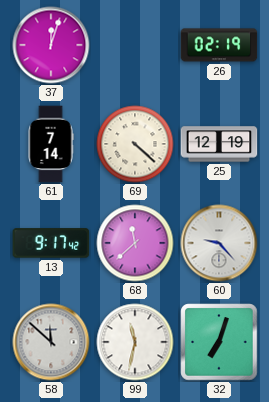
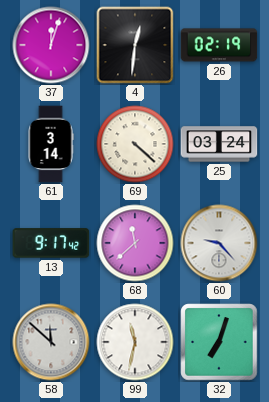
4: none -> 12:31
61: 7:14 -> 3:14
25: 12:19 -> 03:24
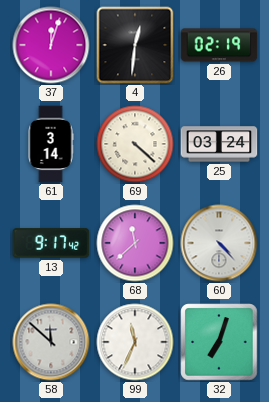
60: 9:23 -> 4:23
99: 11:32 -> 11:34
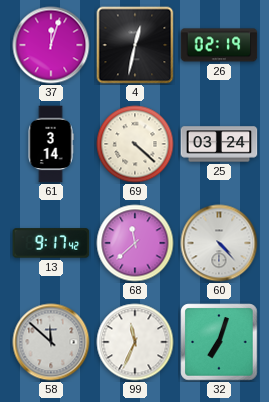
4: 12:31 -> 12:32
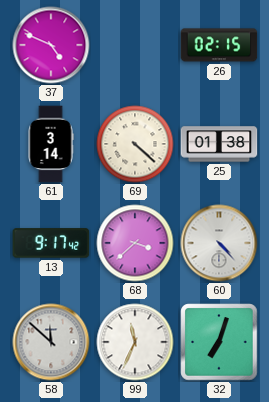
37: 12:03 -> 4:49
4: 12:32 -> none
26: 02:19 -> 02:15
25: 03:24 -> 01:38
68: 11:38 -> 3:38
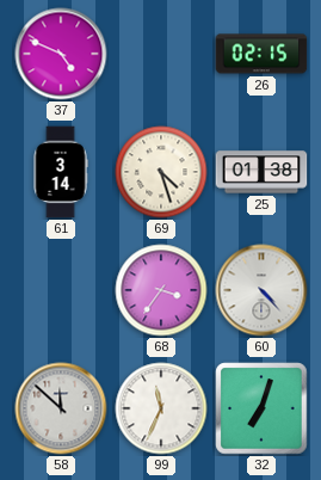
69: 4:22 -> 4:27
13: 9:17 -> none
68: 3:38 -> 3:36
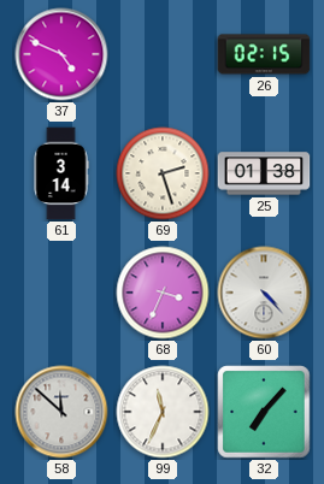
69: 4:27 -> 2:27
68: 3:36 -> 3:34
32: 7:03 -> 7:07
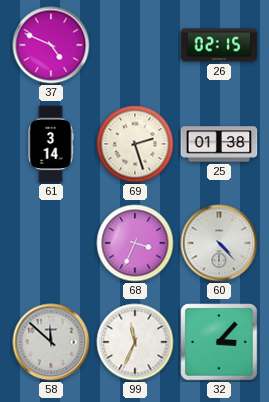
32: 7:07 -> 3:07
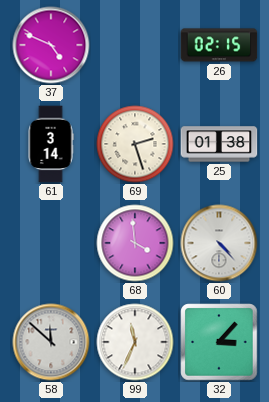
68: 3:34 -> 3:59
